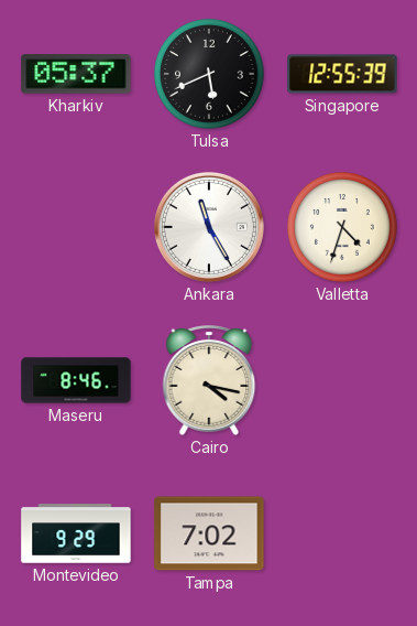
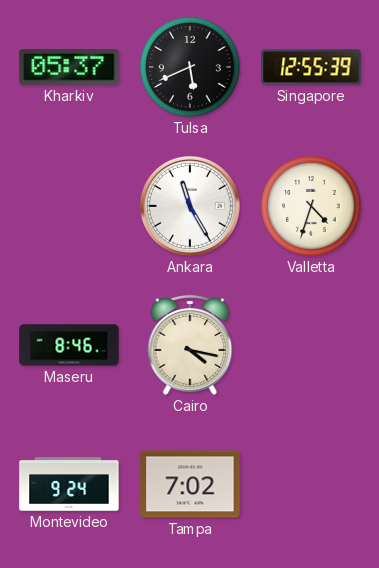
Montevideo: 9:29 -> 9:24
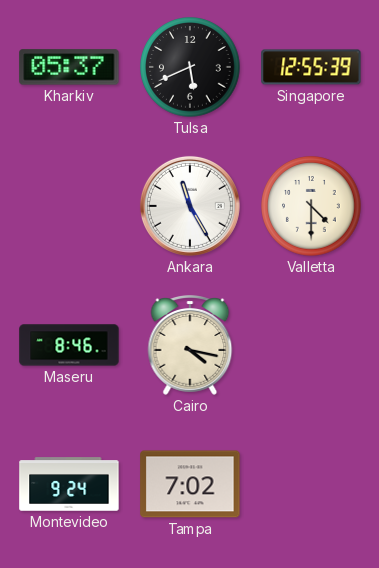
Valletta: 4:33 -> 4:30
